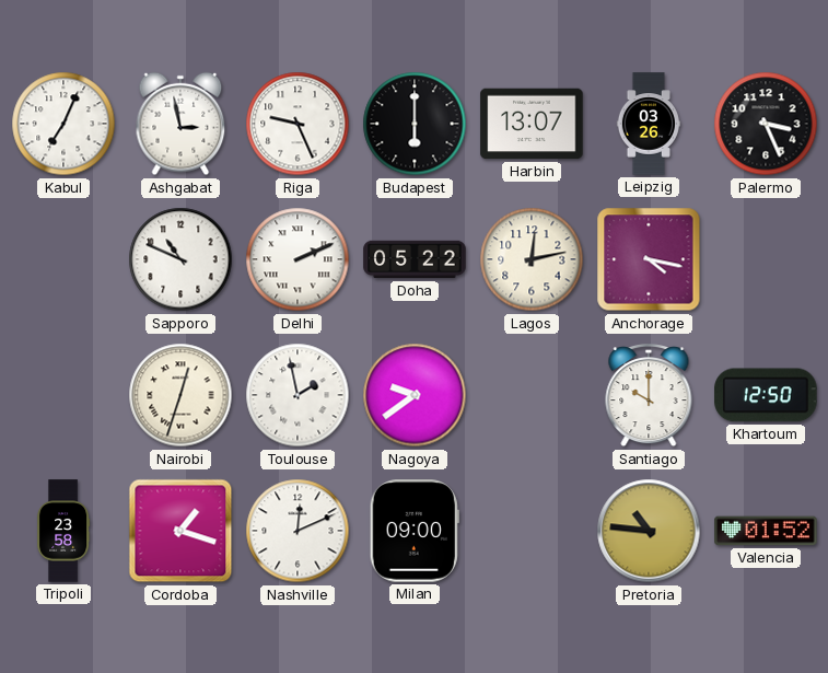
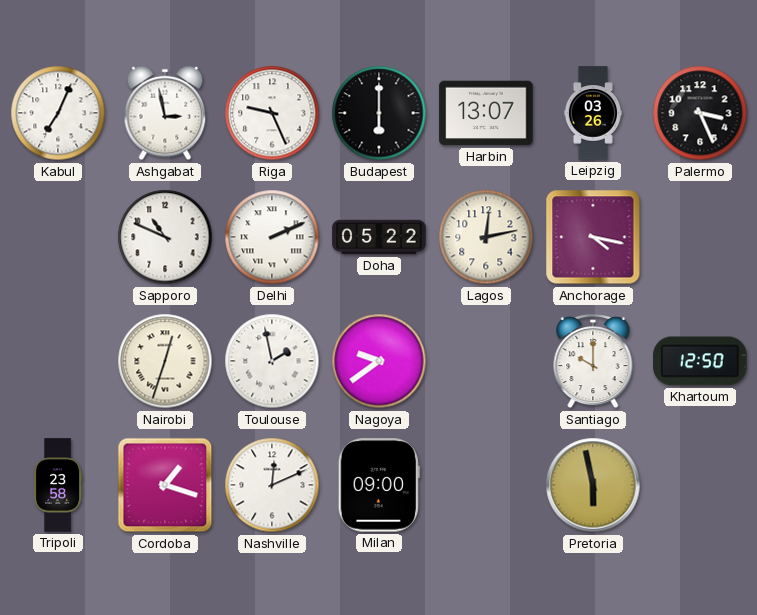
Pretoria: 10:46 -> 5:58
Valencia: 01:52 -> none
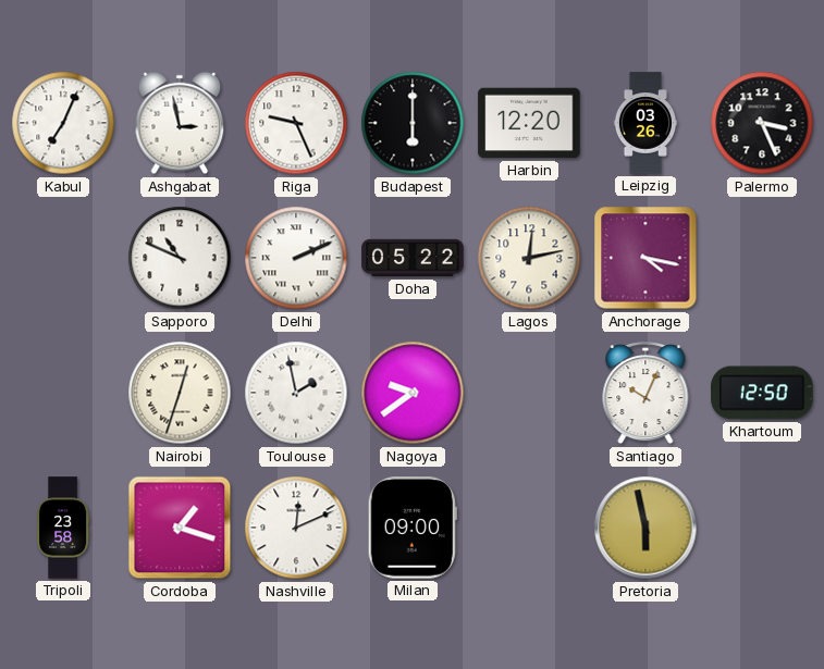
Harbin: 13:07 -> 12:20
Santiago: 10:00 -> 10:04
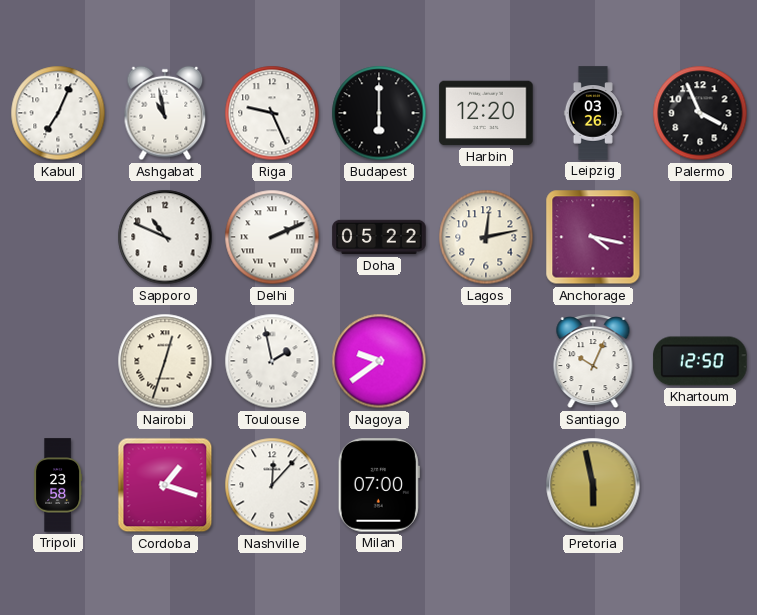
Ashgabat: 2:58 -> 10:58
Palermo: 3:26 -> 3:56
Nashville: 12:11 -> 12:07
Milan: 09:00 -> 07:00
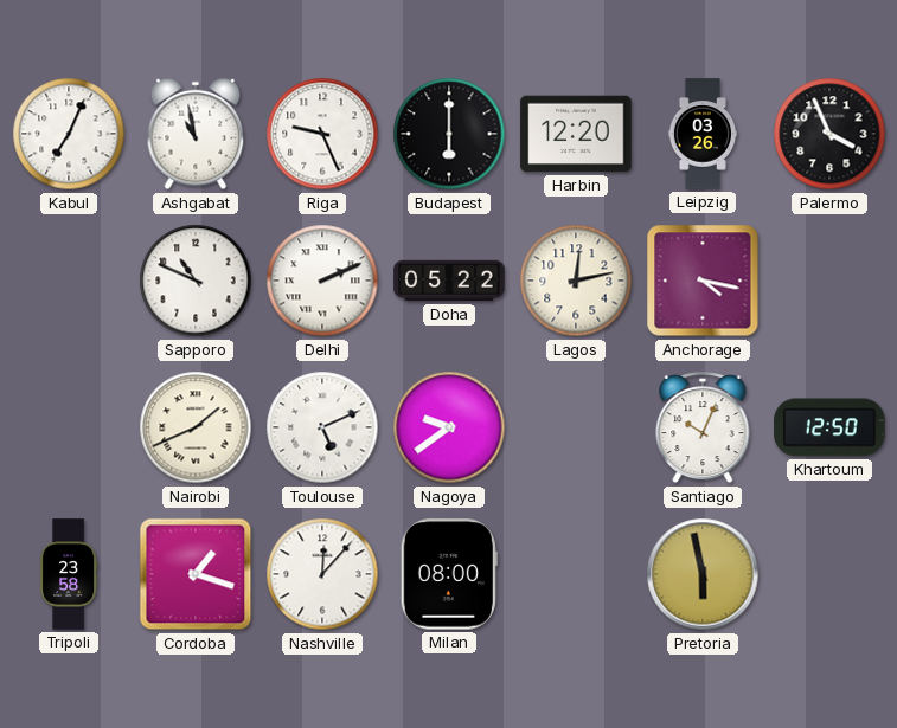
Nairobi: 12:33 -> 1:41
Toulouse: 1:58 -> 5:11
Milan: 07:00 -> 08:00
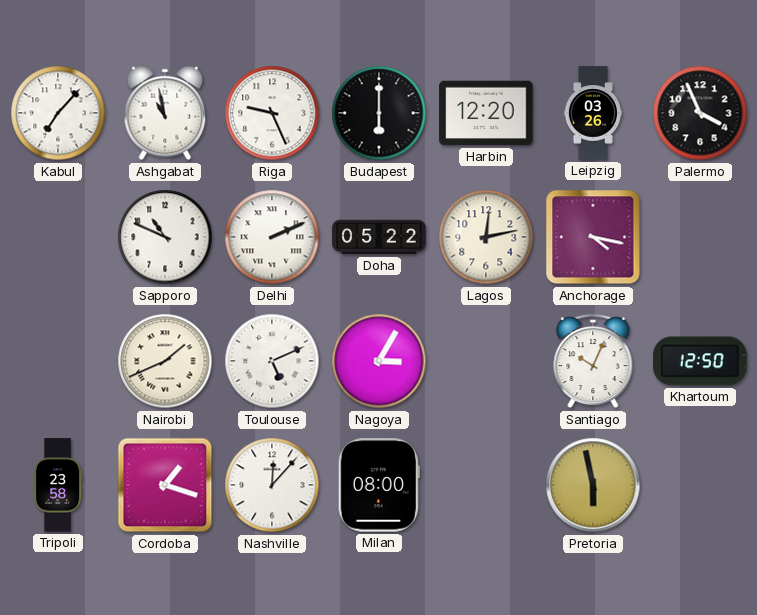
Kabul: 7:04 -> 7:07
Nagoya: 9:39 -> 3:05
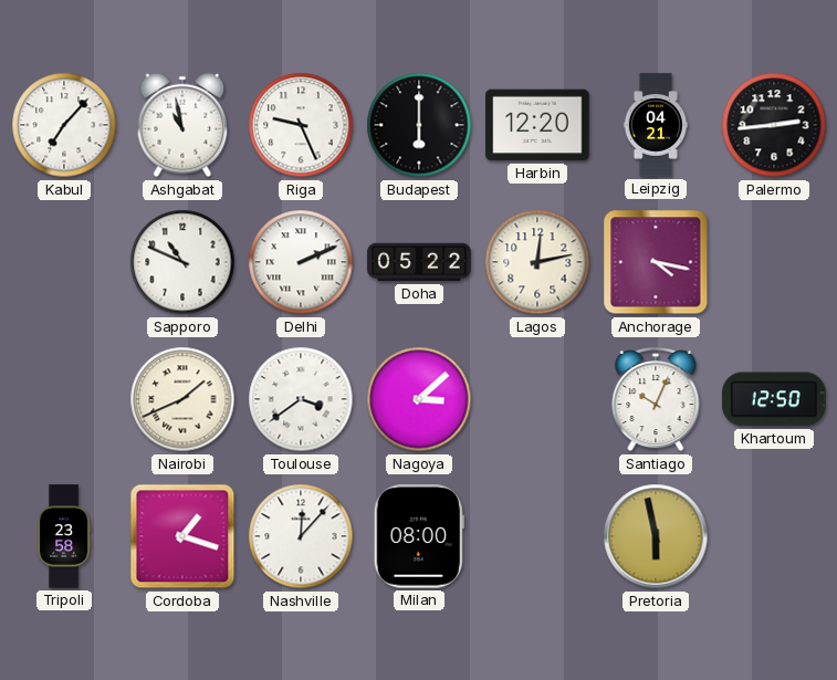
Leipzig: 03:26 -> 04:21
Palermo: 3:56 -> 2:44
Toulouse: 5:11 -> 3:39
Nagoya: 3:05 -> 3:08
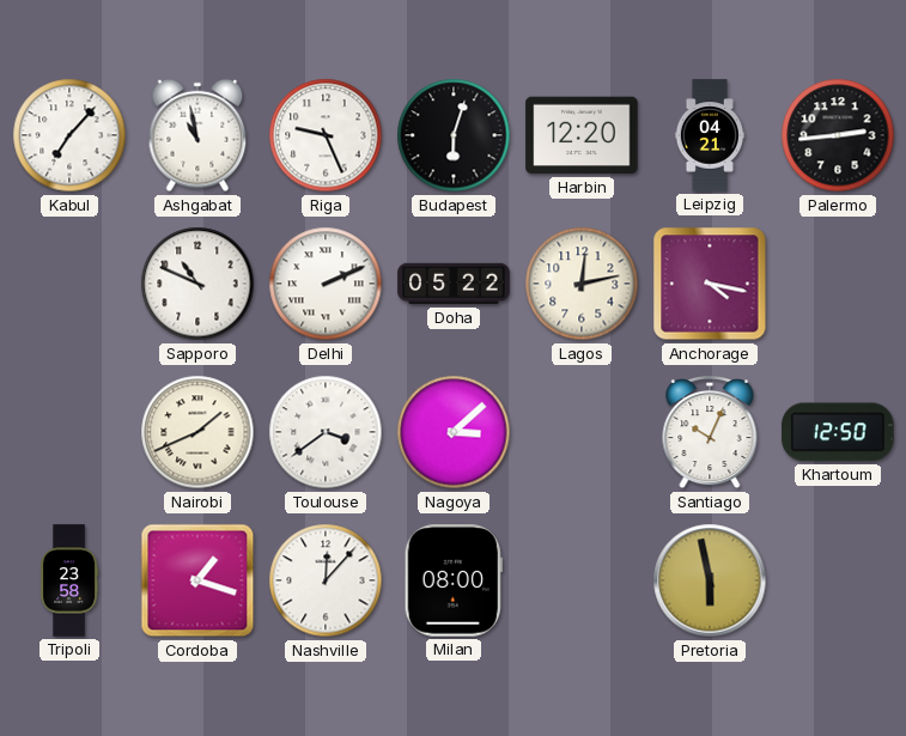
Budapest: 6:00 -> 6:03
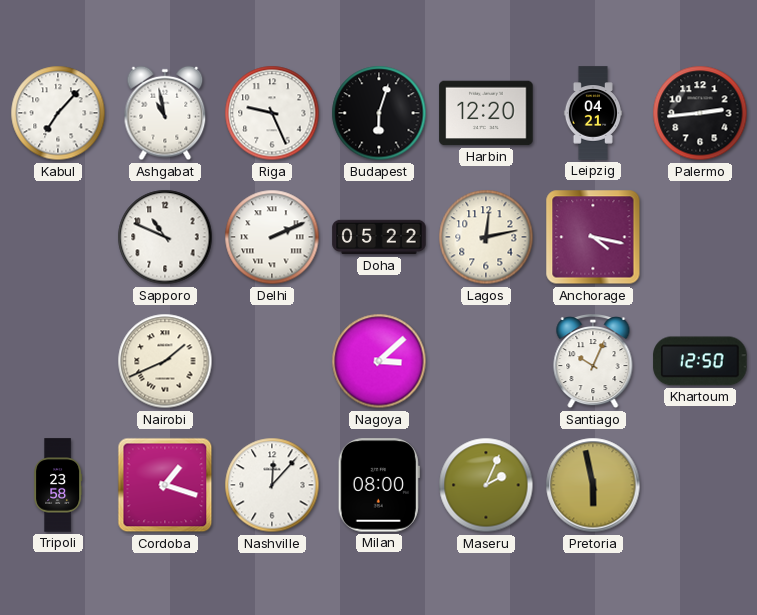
Toulouse: 3:39 -> none
Maseru: none -> 2:04
